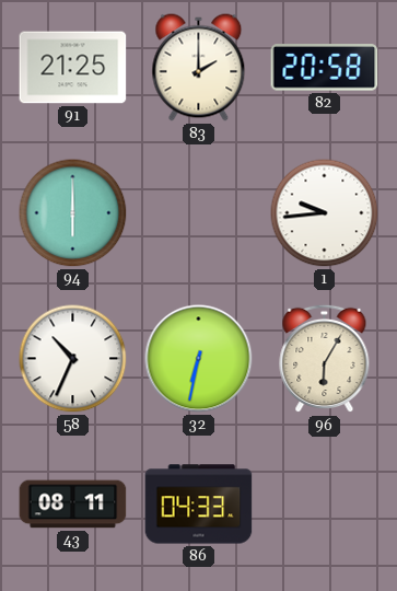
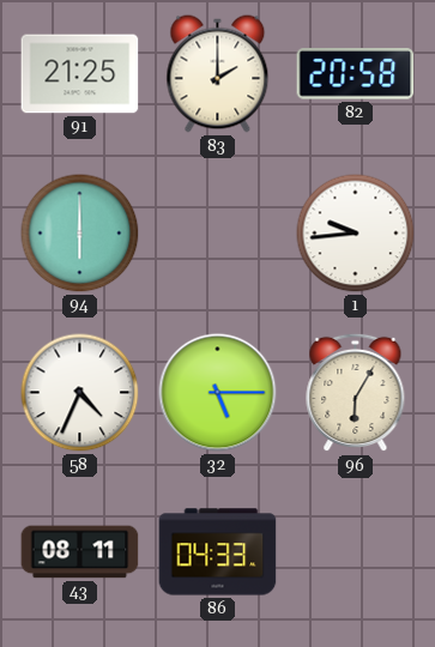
58: 10:34 -> 4:34
32: 6:32 -> 5:15
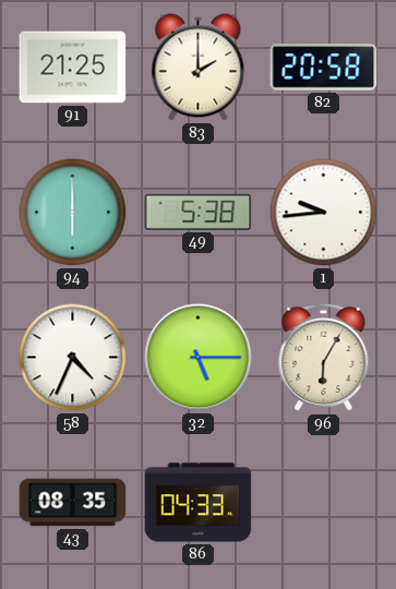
49: none -> 5:38
43: 08:11 -> 08:35
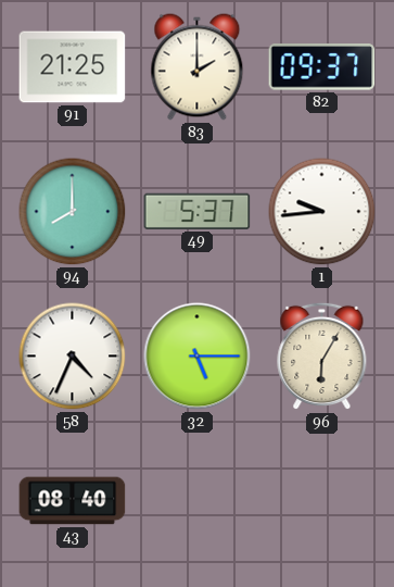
82: 20:58 -> 09:37
94: 6:00 -> 8:00
49: 5:38 -> 5:37
43: 08:35 -> 08:40
86: 04:33 -> none
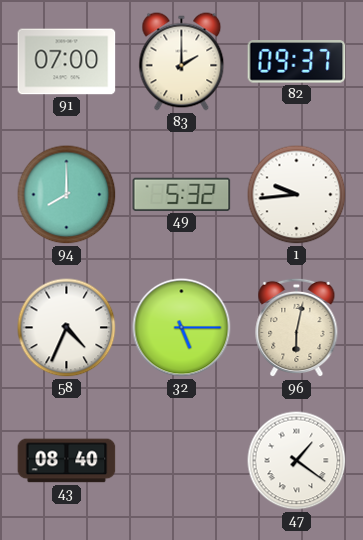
91: 21:25 -> 07:00
49: 5:37 -> 5:32
96: 6:05 -> 6:02
47: none -> 1:21
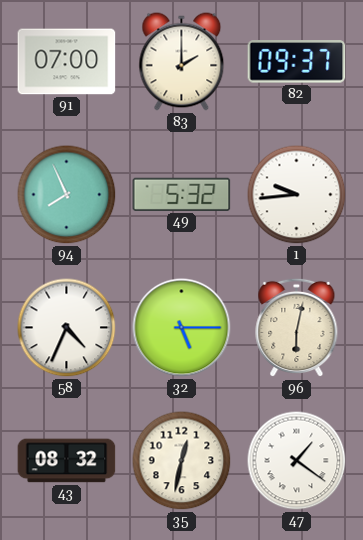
94: 8:00 -> 7:56
43: 08:40 -> 08:32
35: none -> 12:32
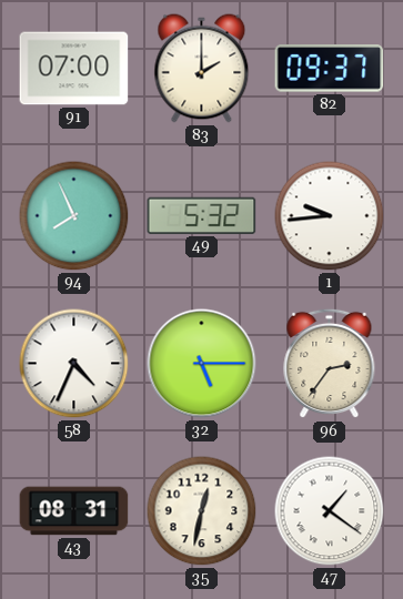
96: 6:02 -> 2:36
43: 08:32 -> 08:31
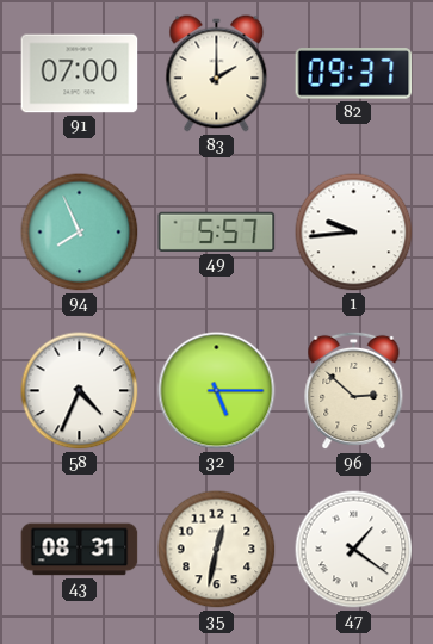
49: 5:32 -> 5:57
96: 2:36 -> 2:52
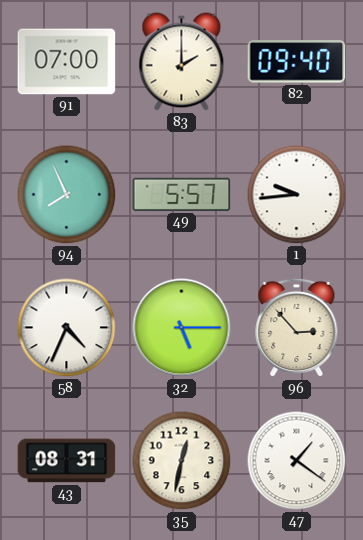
82: 09:37 -> 09:40
96: 2:52 -> 2:53
